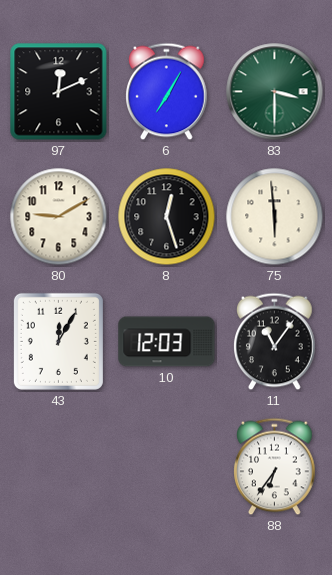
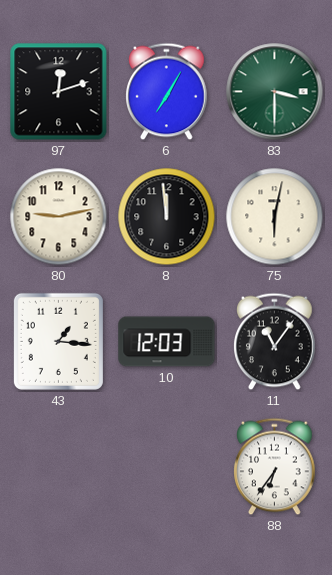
97: 12:11 -> 12:12
80: 9:10 -> 9:13
8: 12:27 -> 11:59
75: 5:59 -> 6:02
43: 12:05 -> 1:16
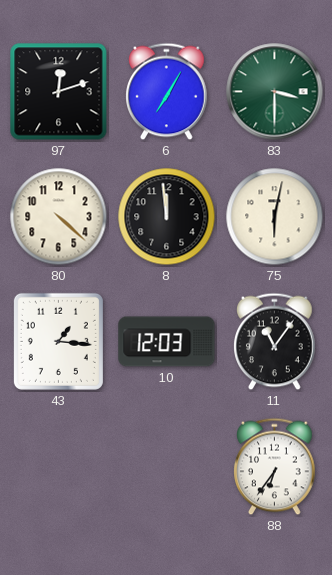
80: 9:13 -> 4:22
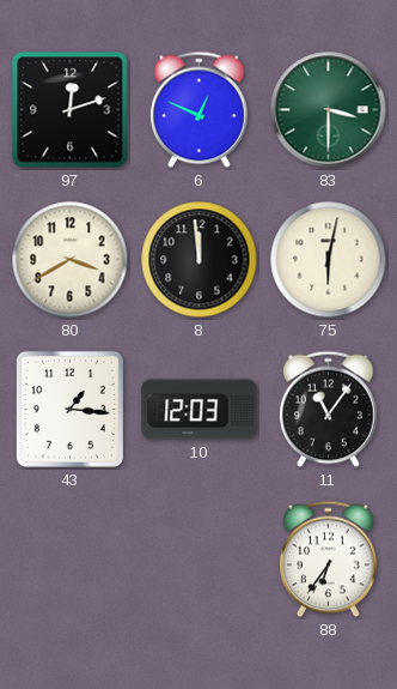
6: 7:05 -> 12:49
80: 4:22 -> 3:40
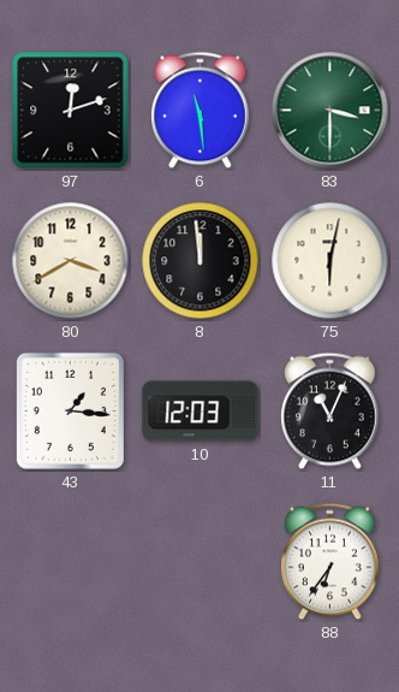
6: 12:49 -> 11:29
11: 11:06 -> 11:04
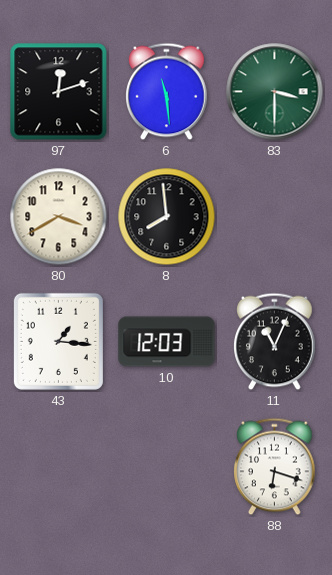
8: 11:59 -> 7:59
75: 6:02 -> none
88: 6:36 -> 6:18
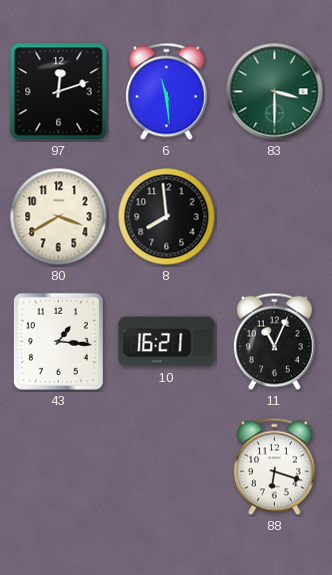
10: 12:03 -> 16:21
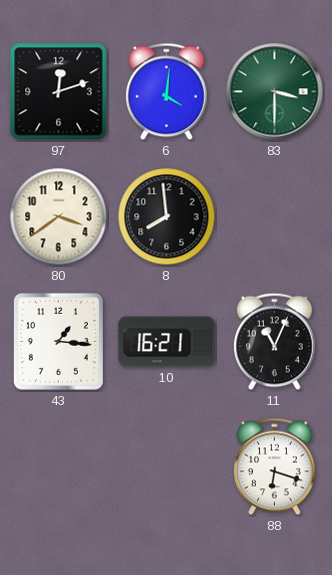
6: 11:29 -> 4:01
80: 3:40 -> 3:39
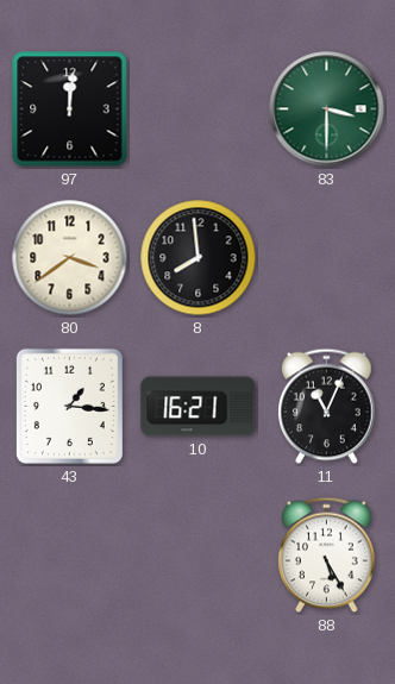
97: 12:12 -> 12:01
6: 4:01 -> none
88: 6:18 -> 5:25
